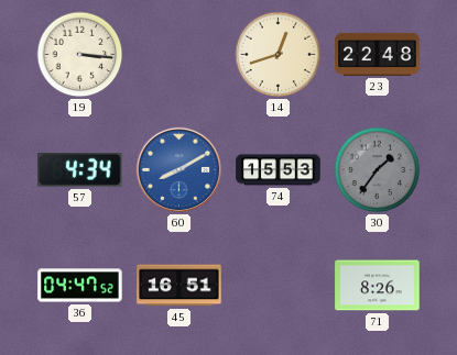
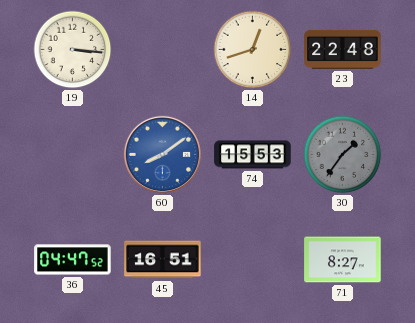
57: 4:34 -> none
60: 8:10 -> 8:09
71: 8:26 -> 8:27
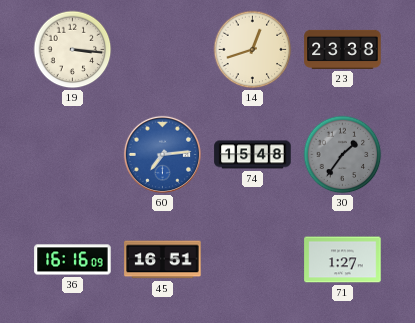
23: 22:48 -> 23:38
60: 8:09 -> 7:14
74: 15:53 -> 15:48
36: 04:47 -> 16:16
71: 8:27 -> 1:27
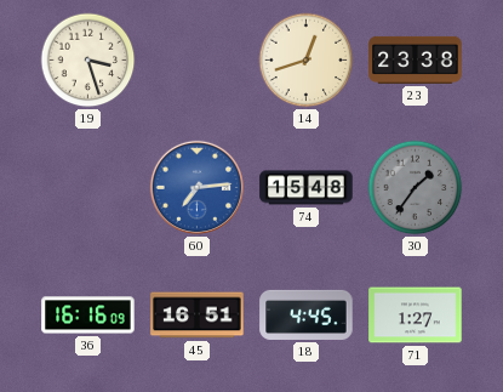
19: 3:16 -> 3:27
18: none -> 4:45
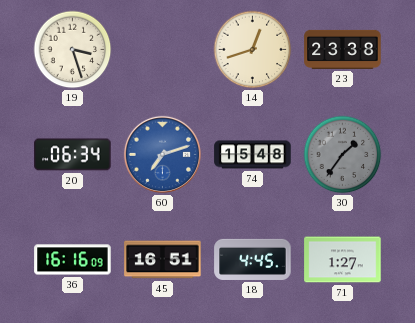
20: none -> 06:34
60: 7:14 -> 7:12
